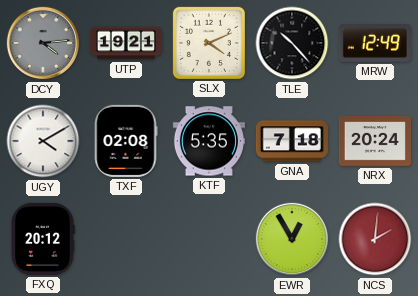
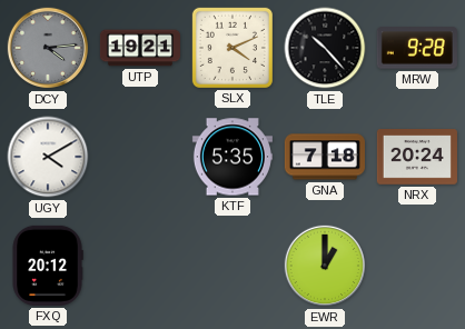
MRW: 12:49 -> 9:28
TXF: 02:08 -> none
EWR: 12:55 -> 1:00
NCS: 2:01 -> none
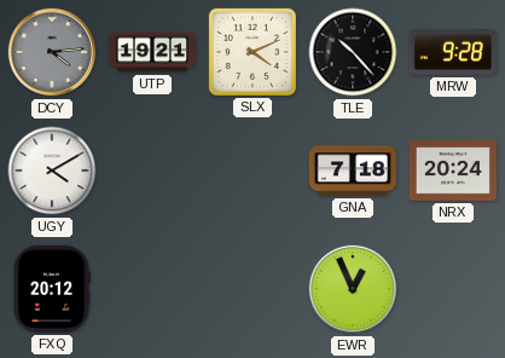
KTF: 5:35 -> none
EWR: 1:00 -> 12:56
